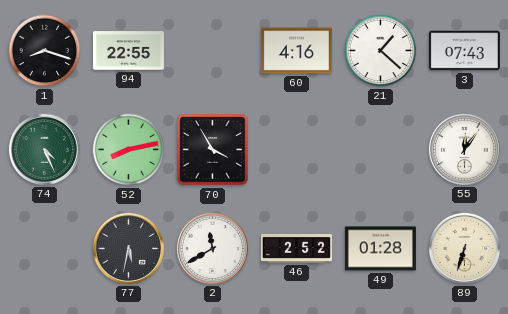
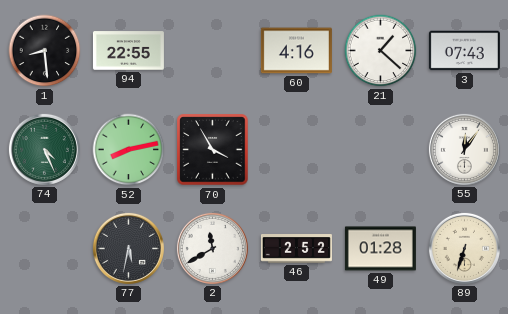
1: 8:18 -> 8:29
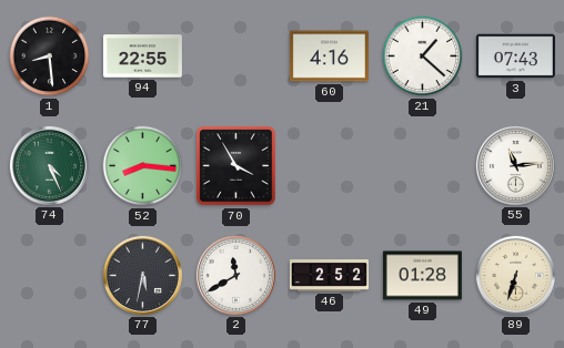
52: 8:13 -> 8:16
55: 12:06 -> 11:14
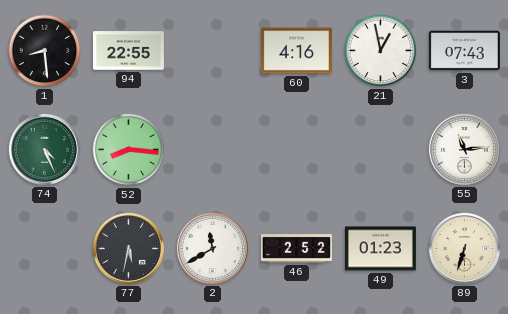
21: 1:22 -> 12:58
70: 3:55 -> none
49: 01:28 -> 01:23
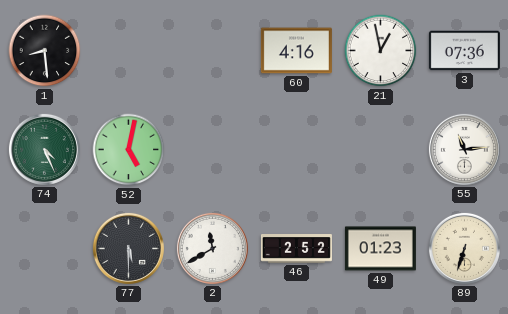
94: 22:55 -> none
3: 07:43 -> 07:36
52: 8:16 -> 5:02
77: 5:32 -> 5:30
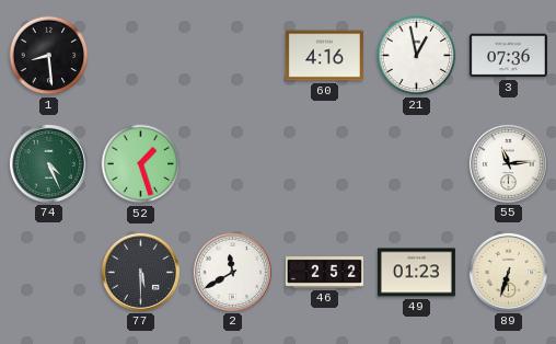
52: 5:02 -> 1:27
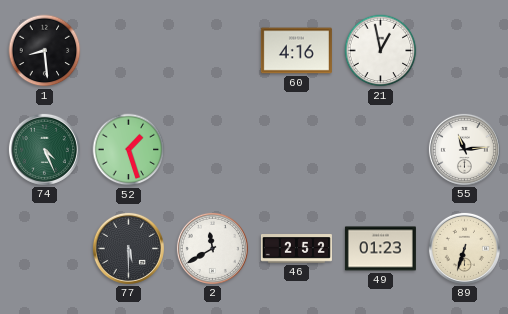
3: 07:36 -> none
